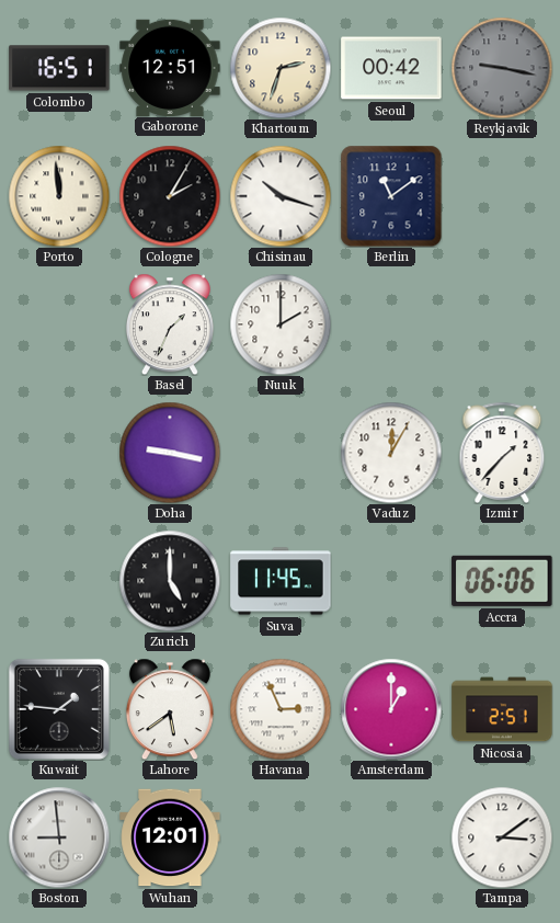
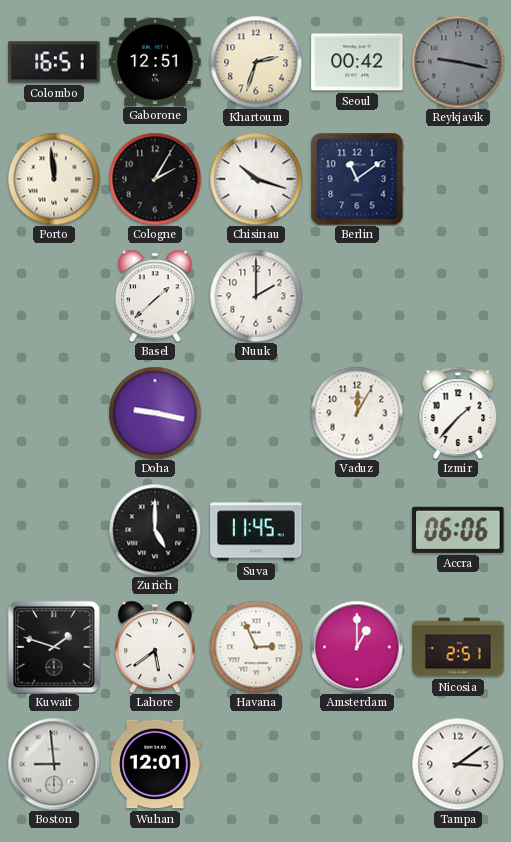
Basel: 1:34 -> 1:38
Kuwait: 1:46 -> 1:48
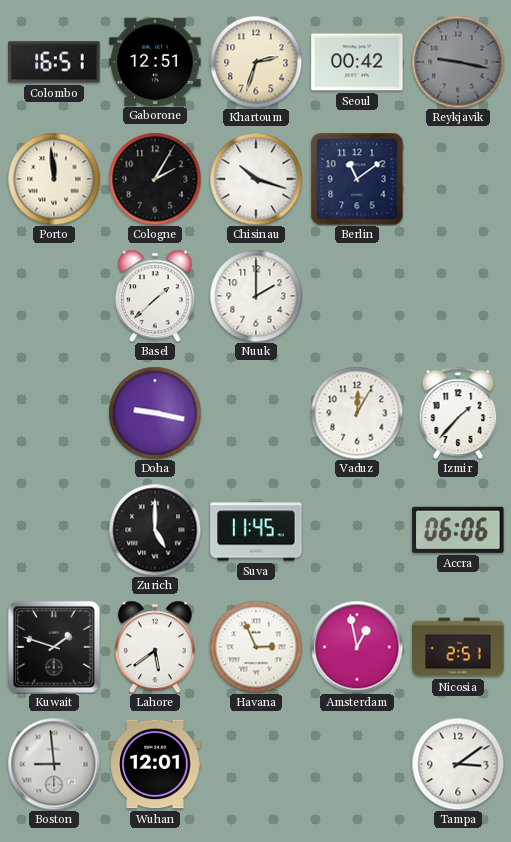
Amsterdam: 1:00 -> 12:58
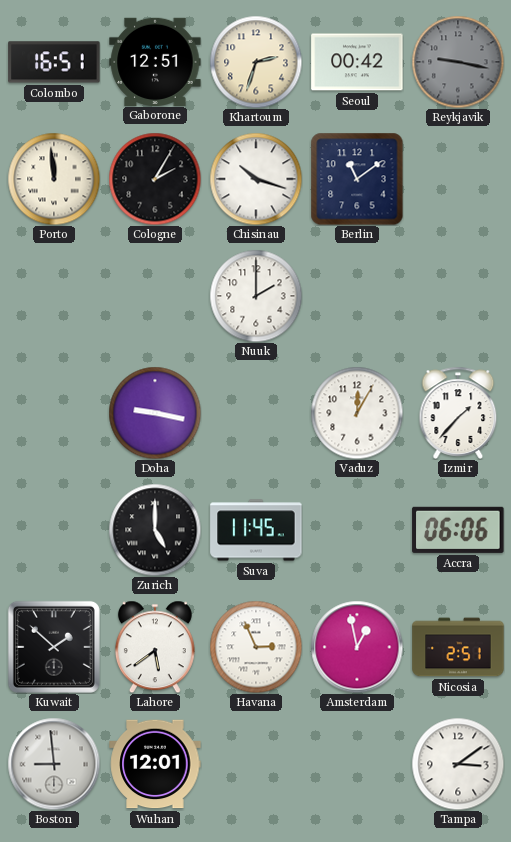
Basel: 1:38 -> none
Kuwait: 1:48 -> 1:52
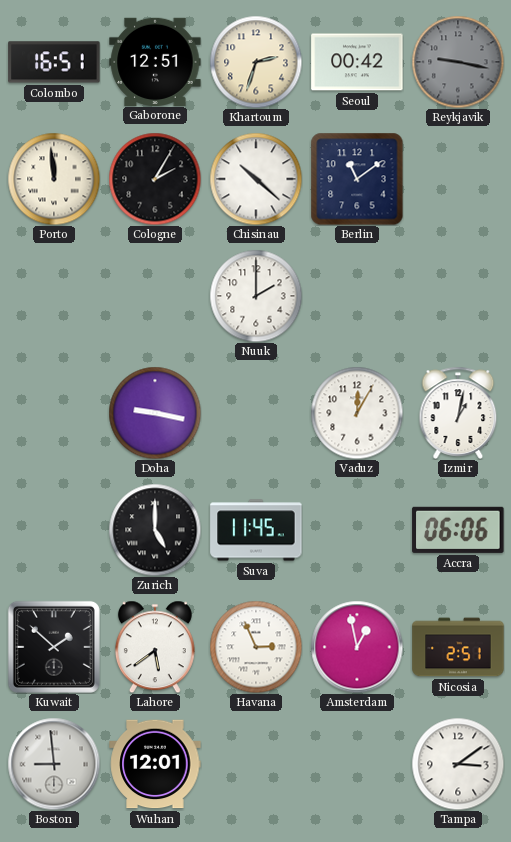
Chisinau: 10:18 -> 10:22
Izmir: 1:37 -> 1:02
